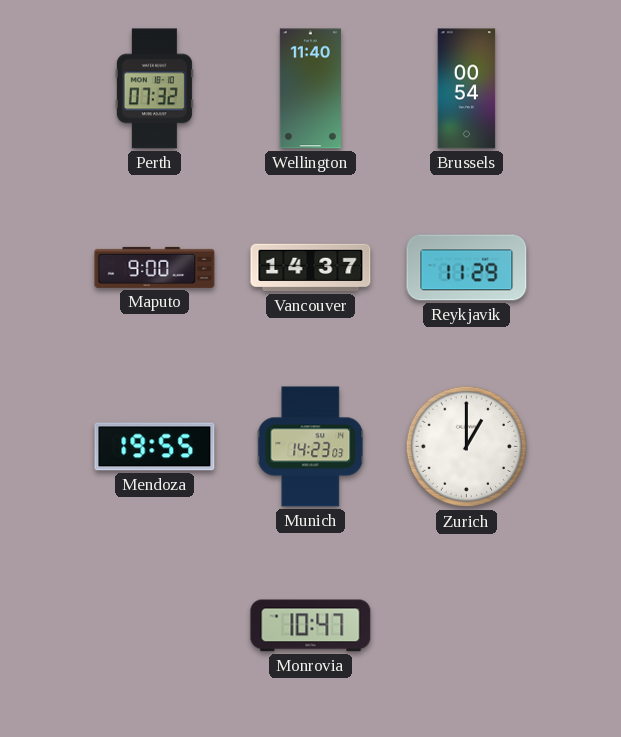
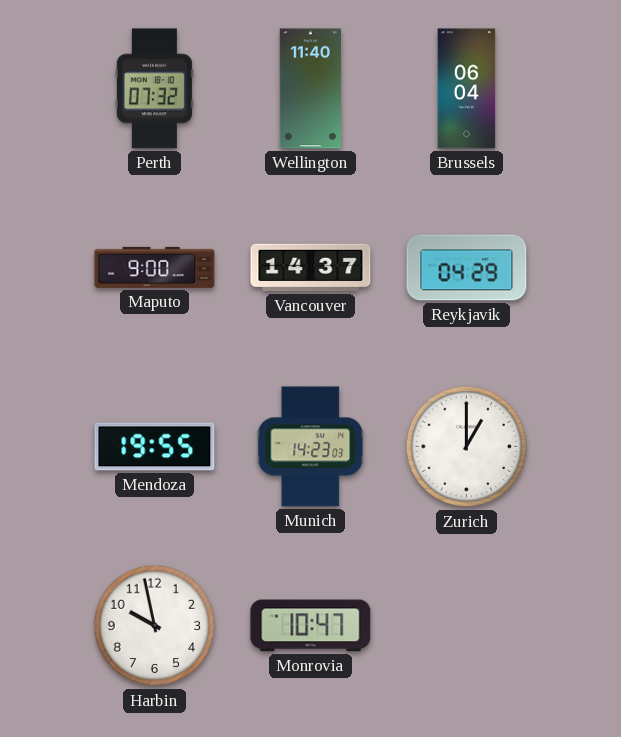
Brussels: 00:54 -> 06:04
Reykjavik: 11:29 -> 04:29
Harbin: none -> 9:58
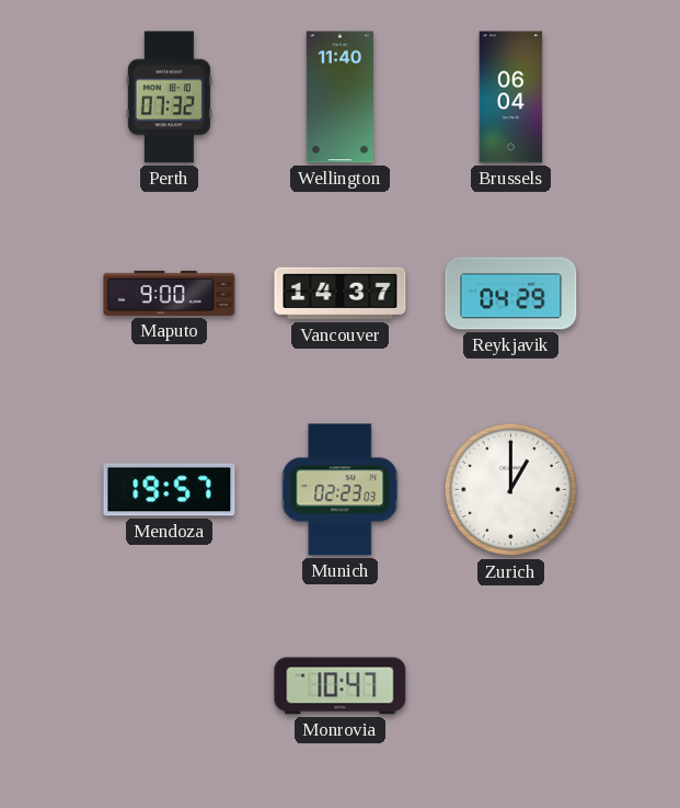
Mendoza: 19:55 -> 19:57
Munich: 14:23 -> 02:23
Harbin: 9:58 -> none
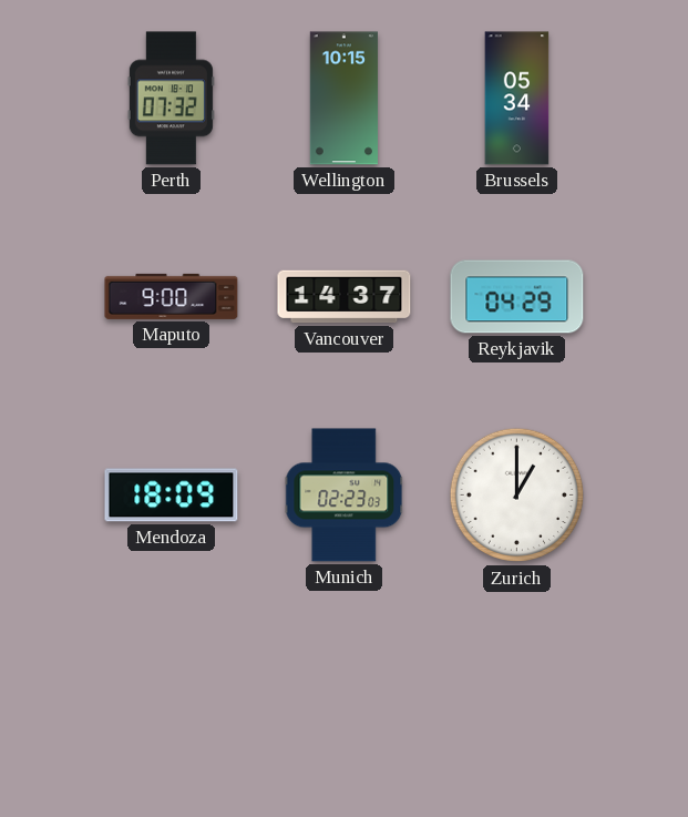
Wellington: 11:40 -> 10:15
Brussels: 06:04 -> 05:34
Mendoza: 19:57 -> 18:09
Monrovia: 10:47 -> none
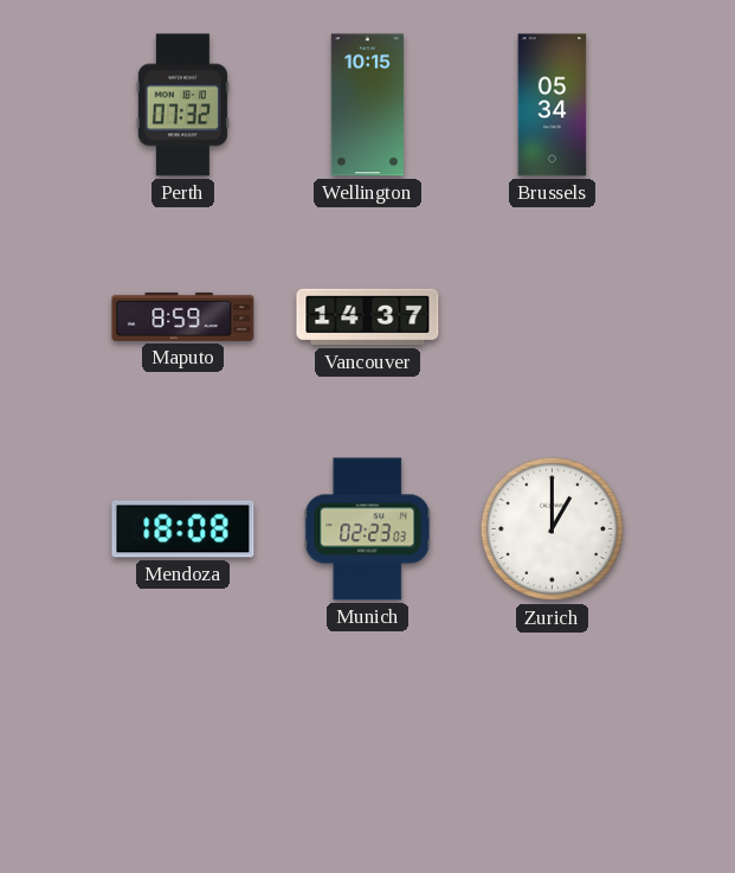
Maputo: 9:00 -> 8:59
Reykjavik: 04:29 -> none
Mendoza: 18:09 -> 18:08
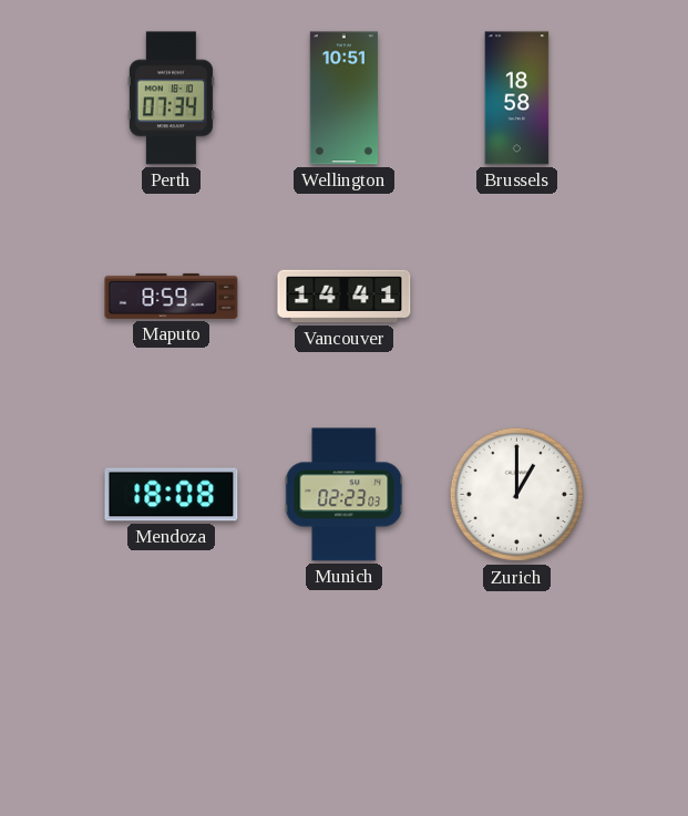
Perth: 07:32 -> 07:34
Wellington: 10:15 -> 10:51
Brussels: 05:34 -> 18:58
Vancouver: 14:37 -> 14:41
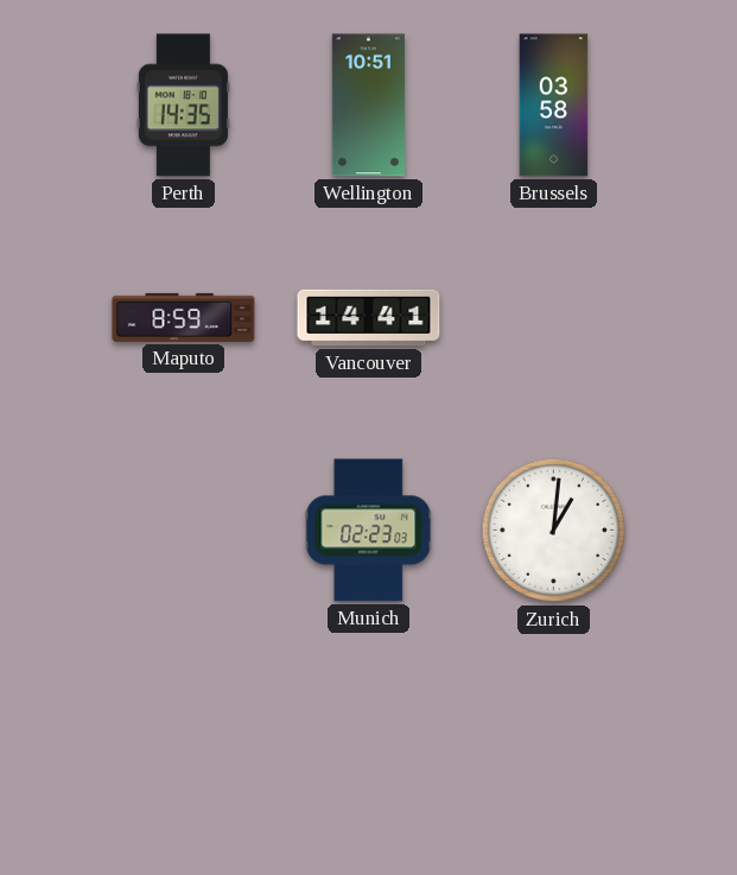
Perth: 07:34 -> 14:35
Brussels: 18:58 -> 03:58
Mendoza: 18:08 -> none
Zurich: 1:00 -> 1:01
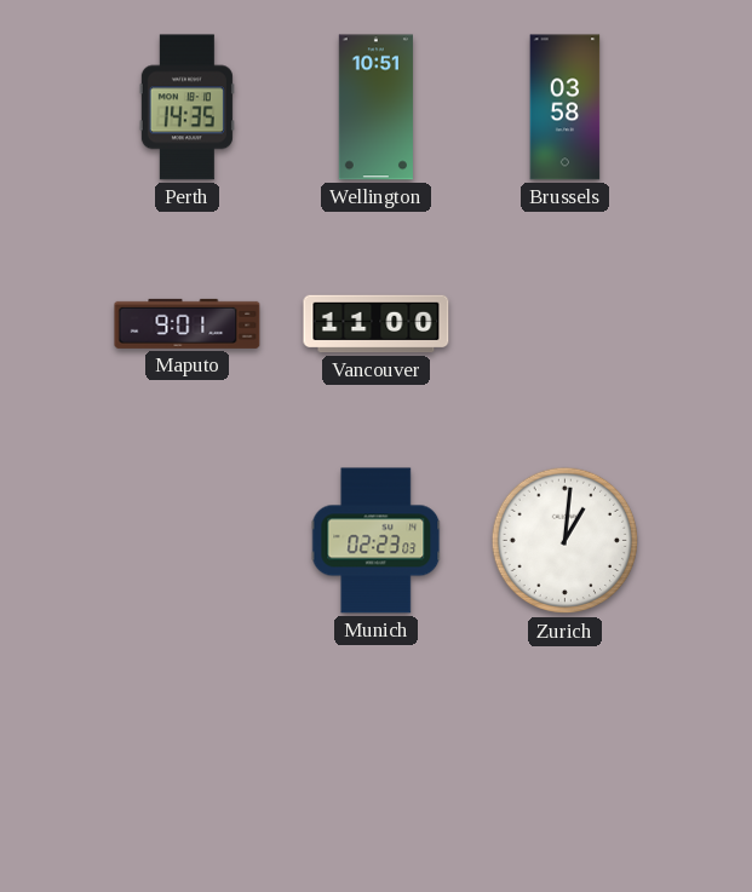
Maputo: 8:59 -> 9:01
Vancouver: 14:41 -> 11:00
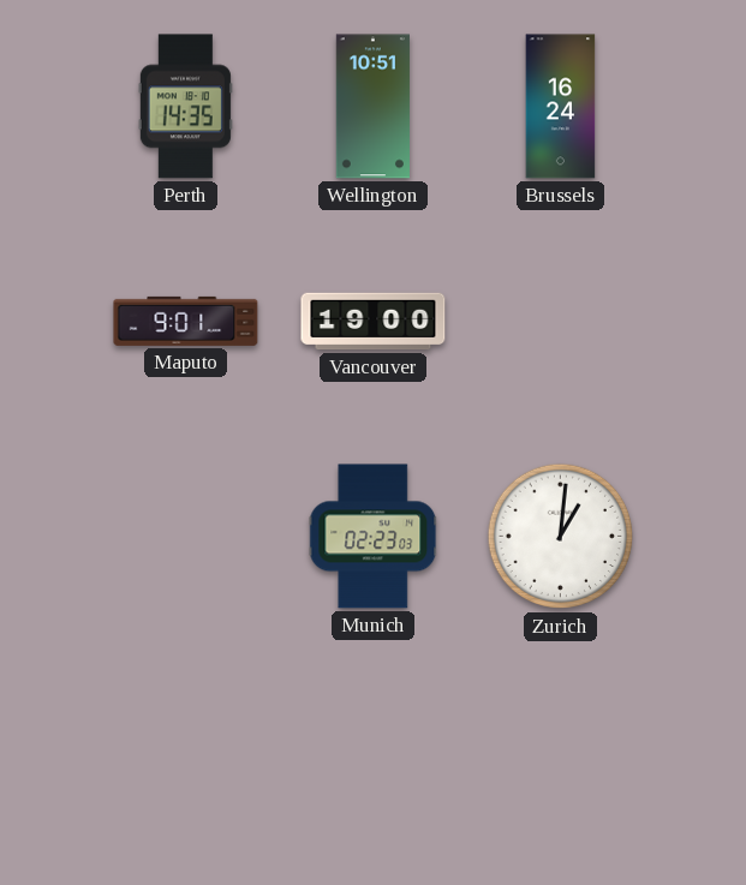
Brussels: 03:58 -> 16:24
Vancouver: 11:00 -> 19:00
